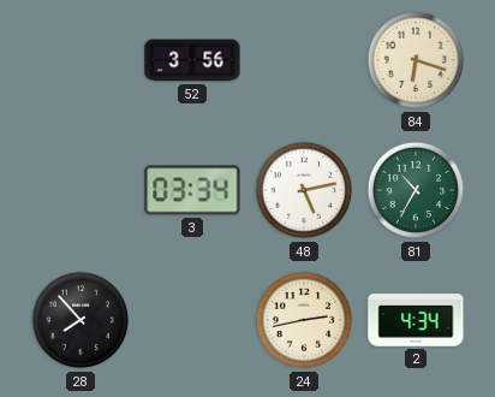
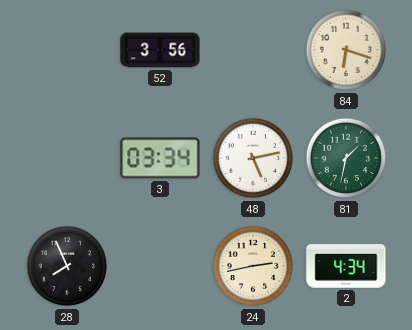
81: 10:35 -> 1:32
28: 7:53 -> 7:56
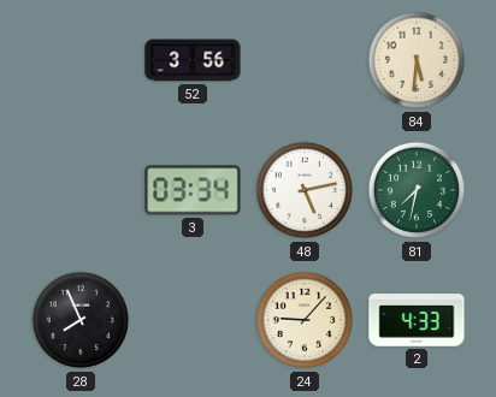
84: 6:18 -> 5:31
81: 1:32 -> 7:32
24: 2:43 -> 9:07
2: 4:34 -> 4:33
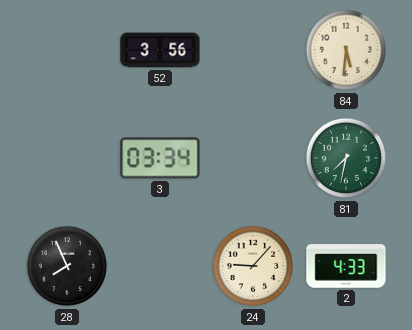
48: 5:13 -> none
